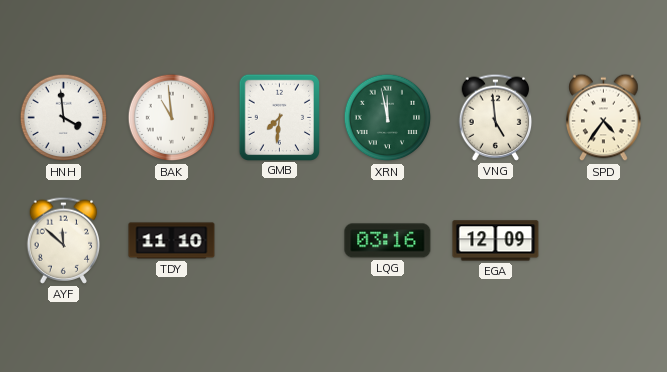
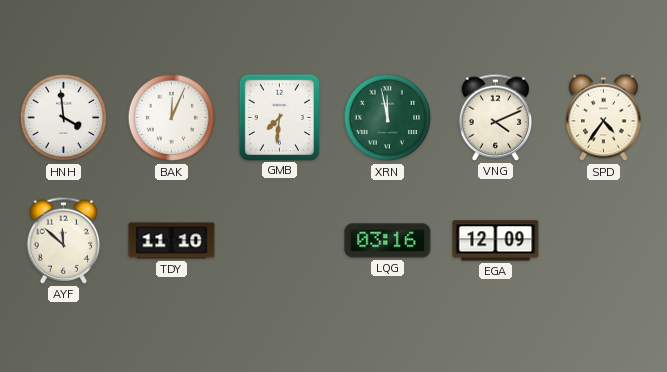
BAK: 10:59 -> 12:04
VNG: 4:59 -> 4:11
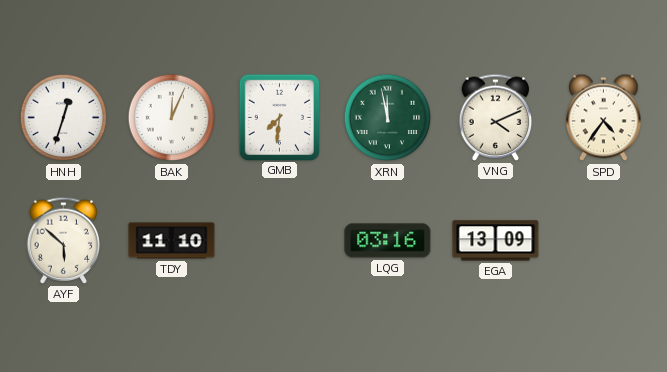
HNH: 3:59 -> 12:33
AYF: 11:52 -> 5:52
EGA: 12:09 -> 13:09
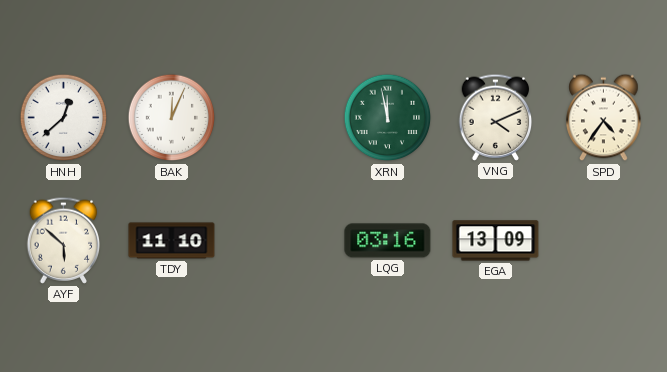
HNH: 12:33 -> 12:38
GMB: 7:31 -> none
